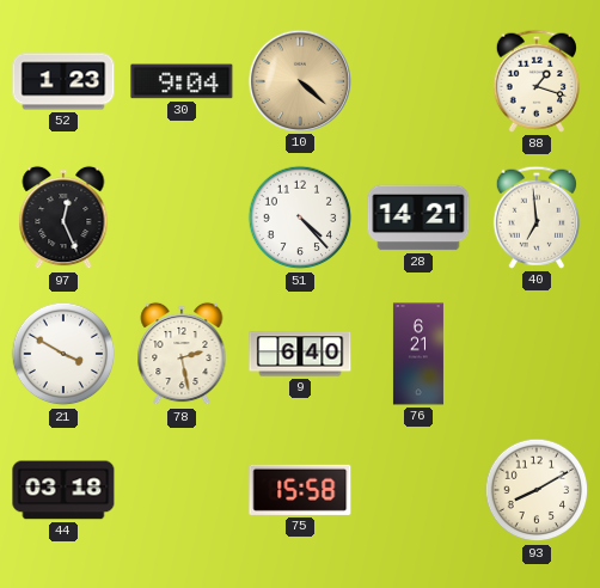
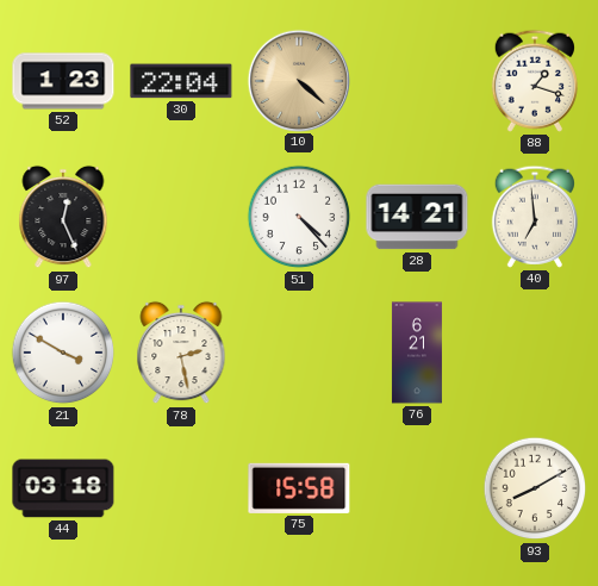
30: 9:04 -> 22:04
9: 6:40 -> none
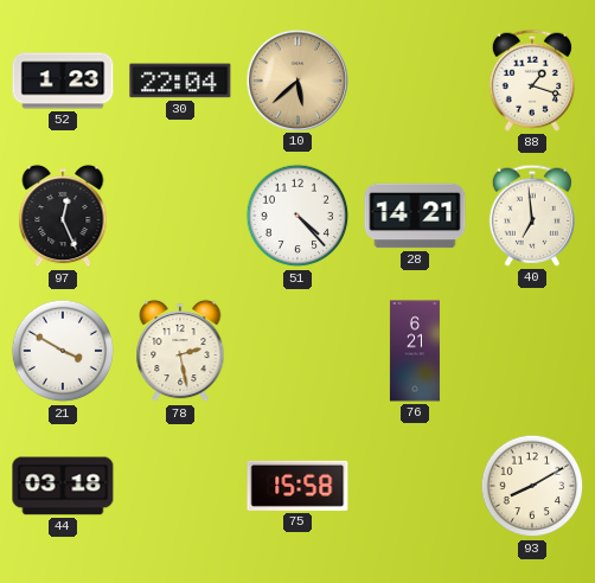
10: 4:22 -> 5:38
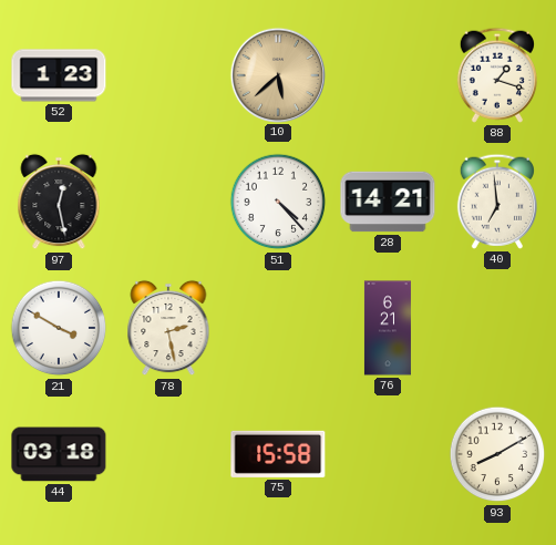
30: 22:04 -> none
97: 12:26 -> 12:28
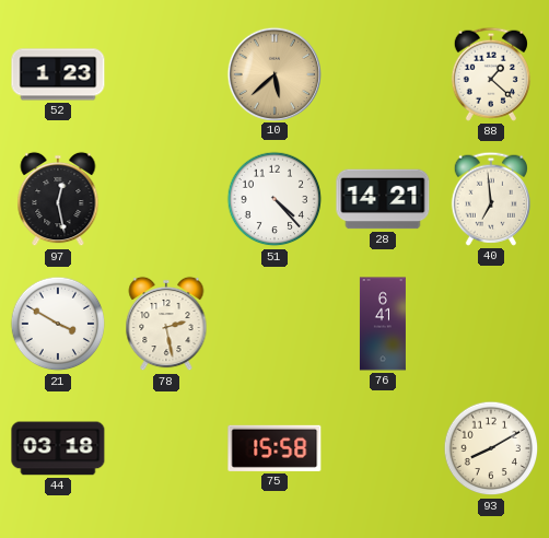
88: 1:18 -> 1:22
76: 6:21 -> 6:41
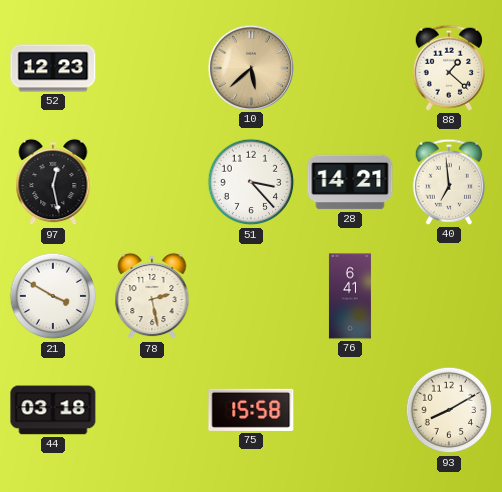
52: 1:23 -> 12:23
51: 4:23 -> 3:23
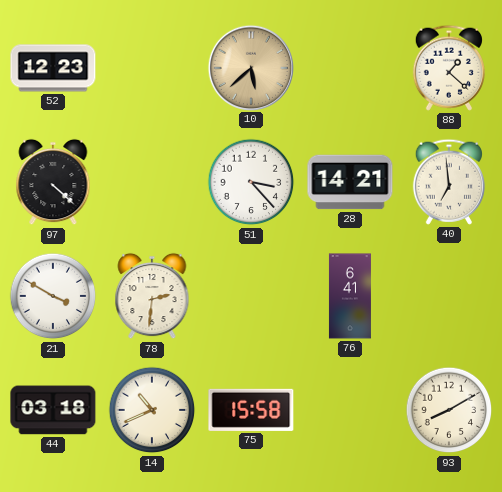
97: 12:28 -> 4:22
78: 2:28 -> 2:31
14: none -> 10:41
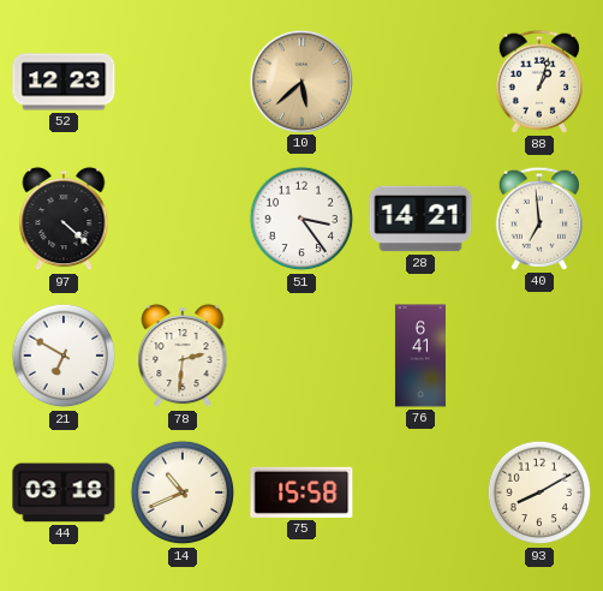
88: 1:22 -> 1:03
51: 3:23 -> 3:24
21: 3:50 -> 6:50
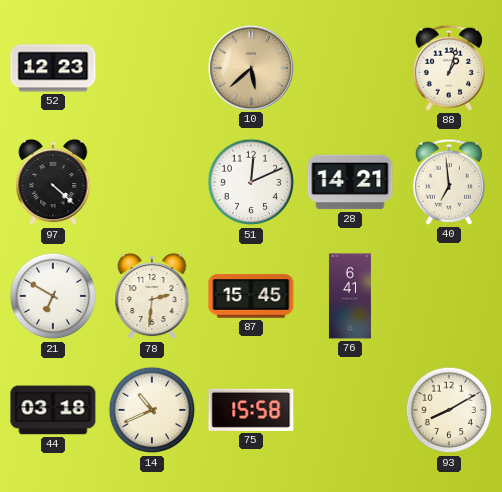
51: 3:24 -> 12:11
87: none -> 15:45
